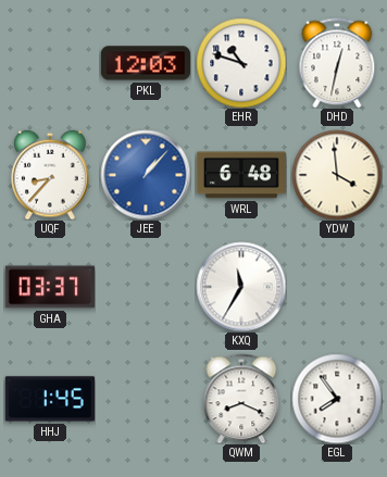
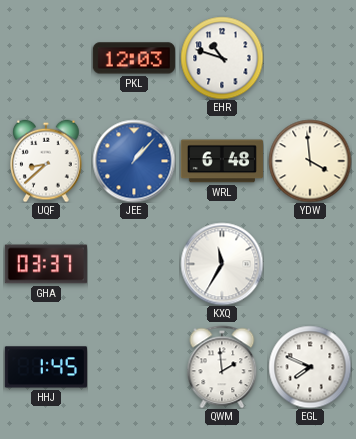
DHD: 12:32 -> none
UQF: 8:37 -> 8:38
QWM: 8:19 -> 1:59
EGL: 7:54 -> 7:49
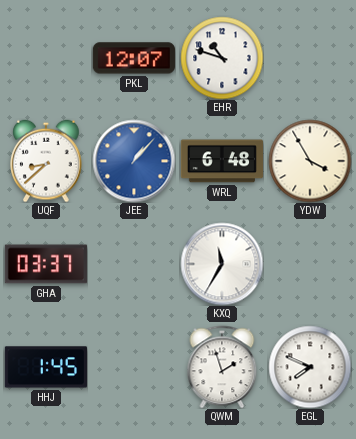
PKL: 12:03 -> 12:07
YDW: 3:59 -> 3:55
QWM: 1:59 -> 1:57
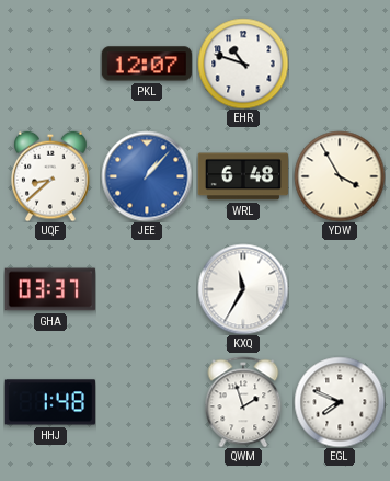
HHJ: 1:45 -> 1:48
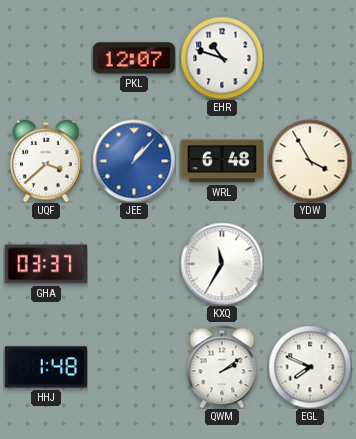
UQF: 8:38 -> 3:38
QWM: 1:57 -> 2:09
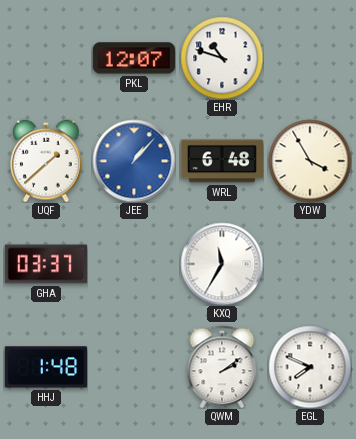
UQF: 3:38 -> 1:38
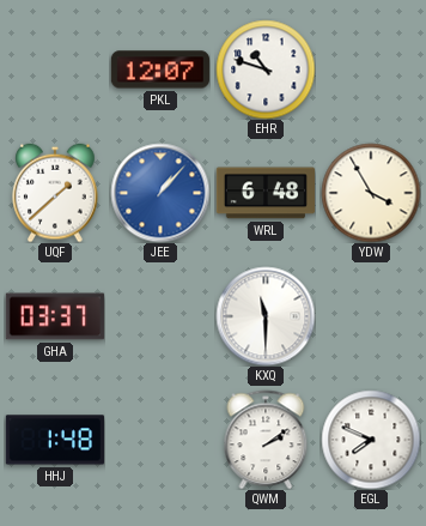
KXQ: 11:35 -> 11:30
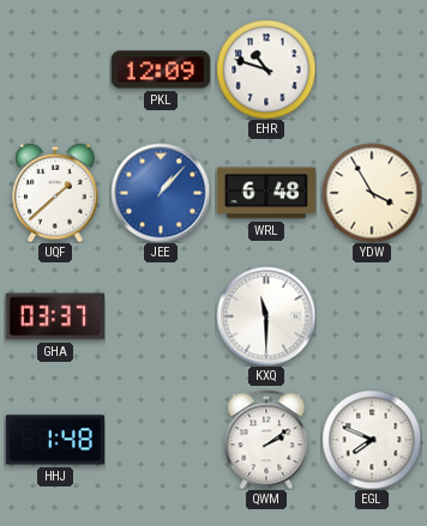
PKL: 12:07 -> 12:09
